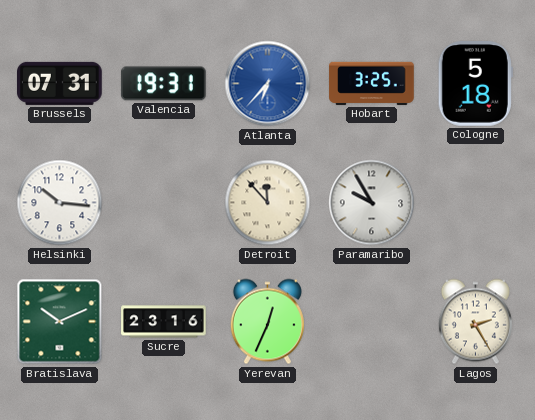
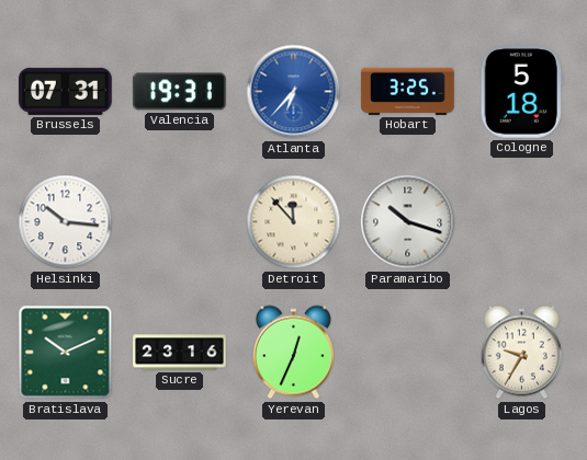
Paramaribo: 9:55 -> 10:18
Lagos: 2:25 -> 9:35
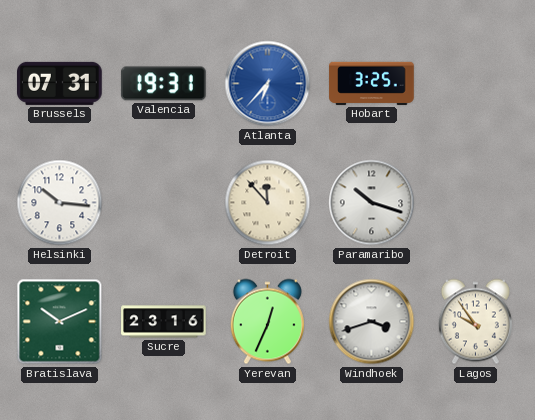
Cologne: 5:18 -> none
Windhoek: none -> 3:42
Lagos: 9:35 -> 9:54
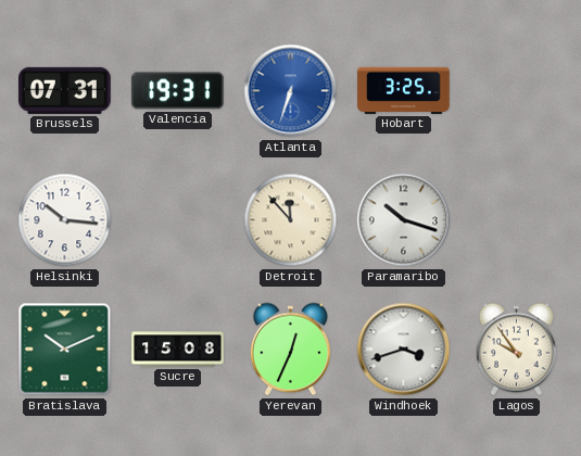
Atlanta: 6:37 -> 6:33
Sucre: 23:16 -> 15:08
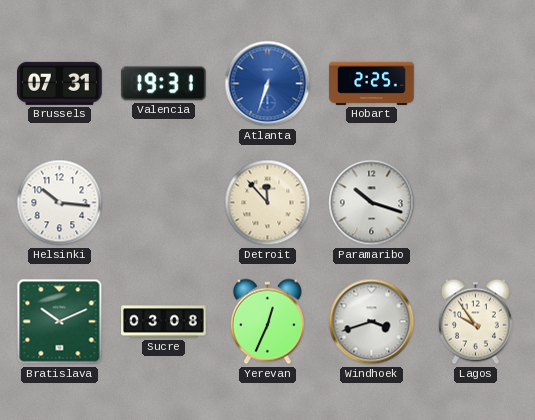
Hobart: 3:25 -> 2:25
Sucre: 15:08 -> 03:08
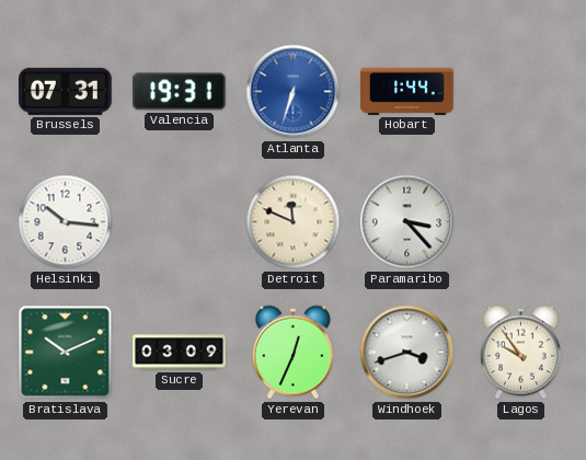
Hobart: 2:25 -> 1:44
Detroit: 11:53 -> 11:49
Paramaribo: 10:18 -> 3:23
Sucre: 03:08 -> 03:09
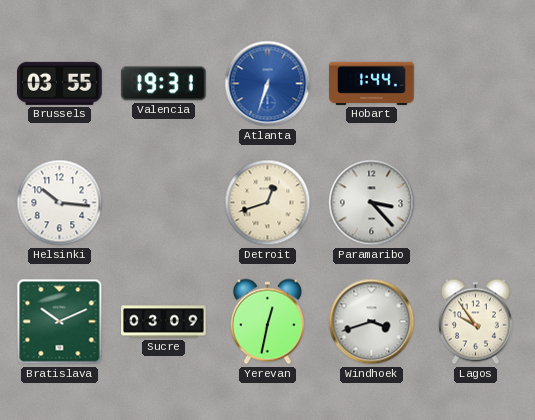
Brussels: 07:31 -> 03:55
Detroit: 11:49 -> 12:42
Yerevan: 12:34 -> 12:32
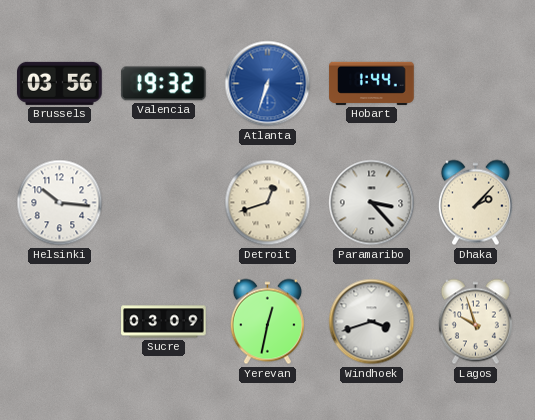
Brussels: 03:55 -> 03:56
Valencia: 19:31 -> 19:32
Dhaka: none -> 2:07
Bratislava: 10:11 -> none
Lagos: 9:54 -> 9:57
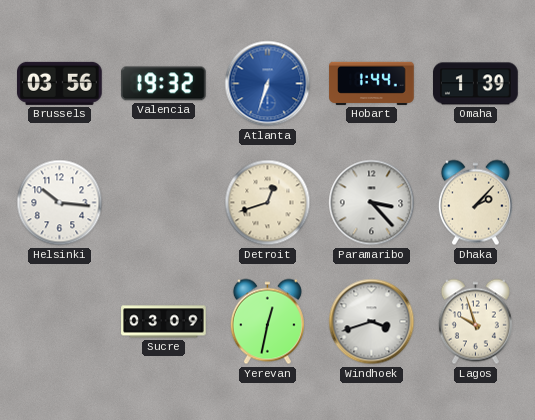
Omaha: none -> 1:39
